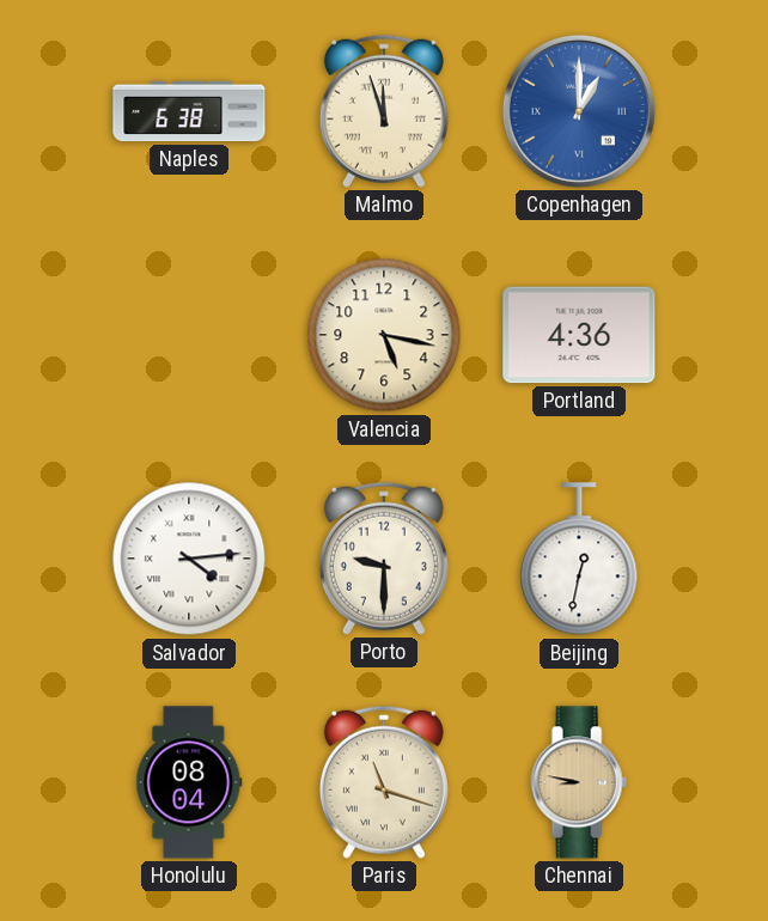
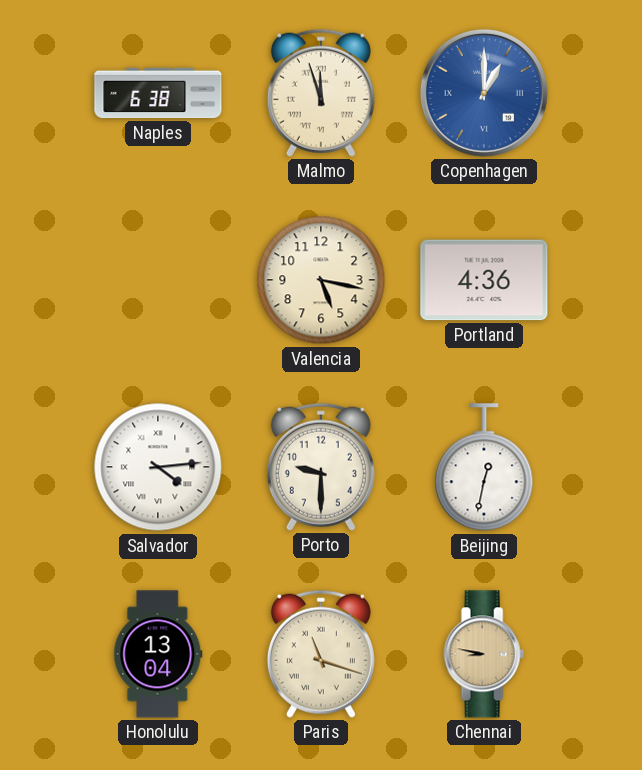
Honolulu: 08:04 -> 13:04
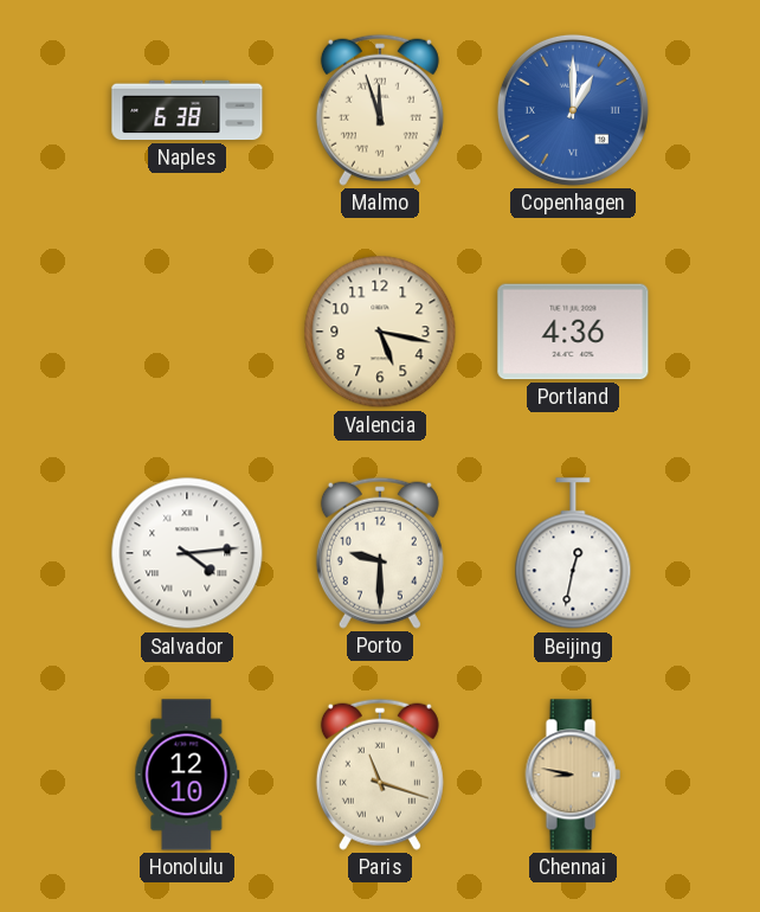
Honolulu: 13:04 -> 12:10
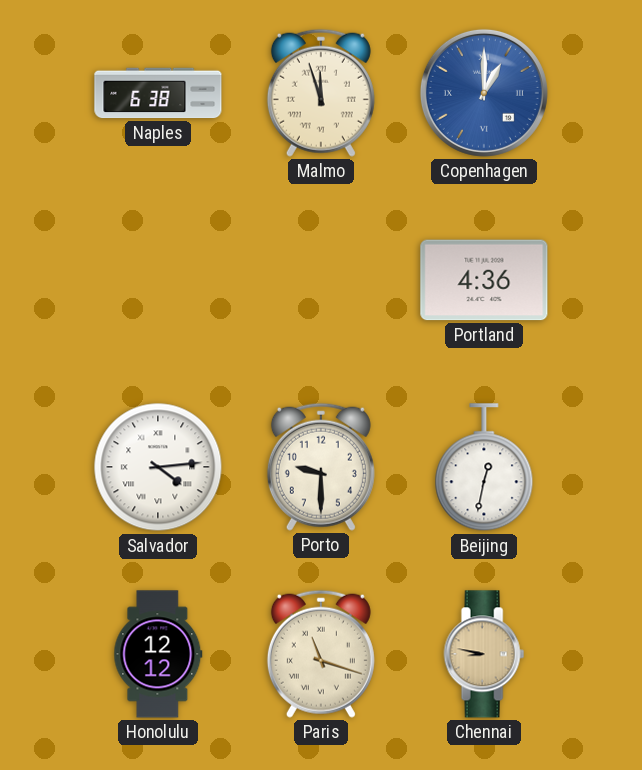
Valencia: 5:17 -> none
Honolulu: 12:10 -> 12:12
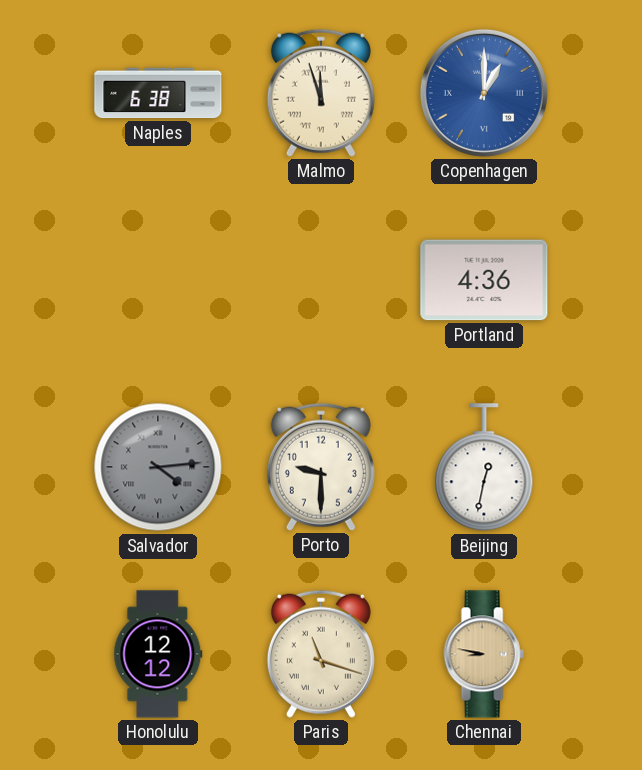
Salvador dial: white -> grey
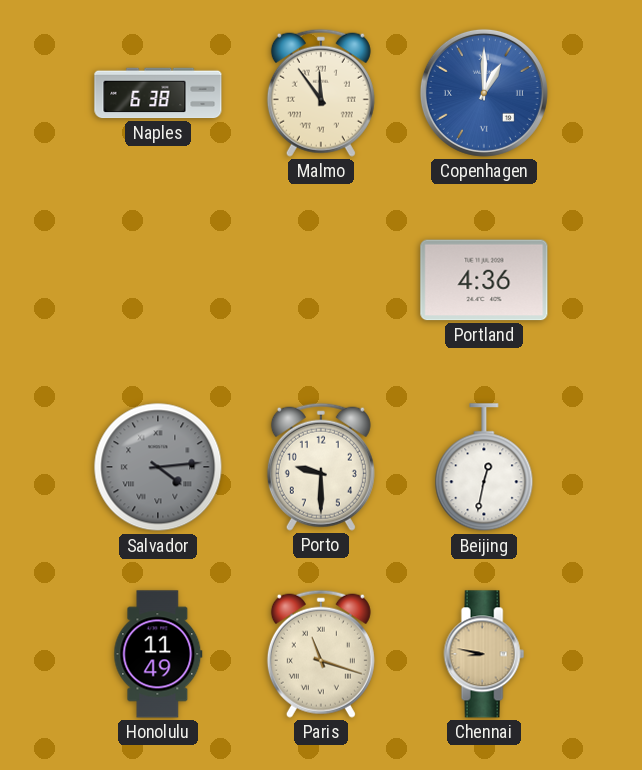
Malmo: 11:57 -> 11:54
Honolulu: 12:12 -> 11:49
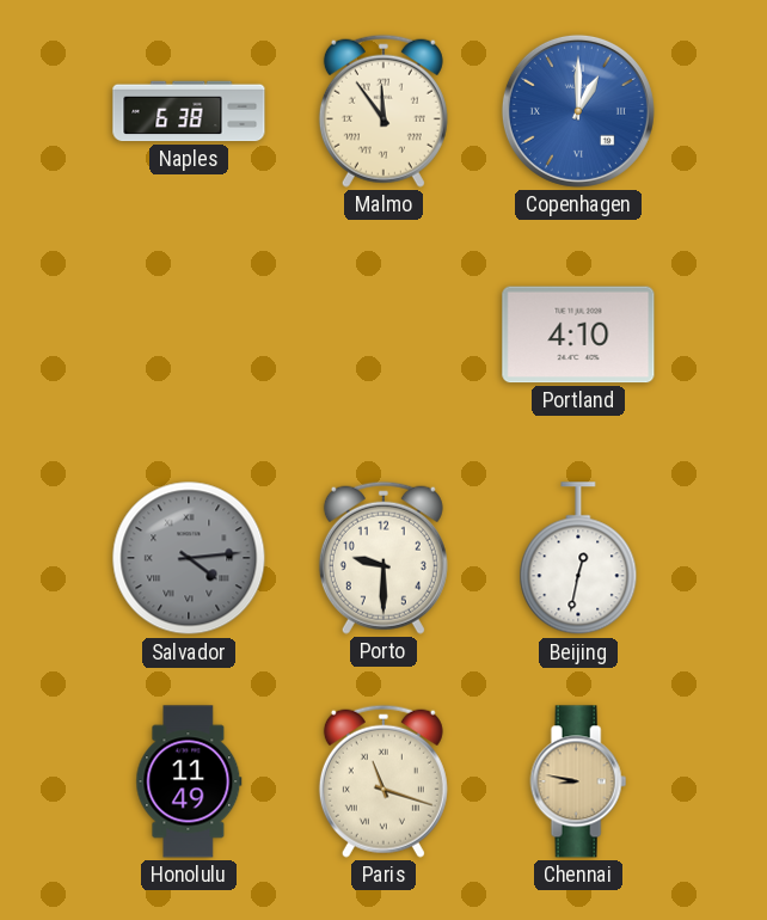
Portland: 4:36 -> 4:10
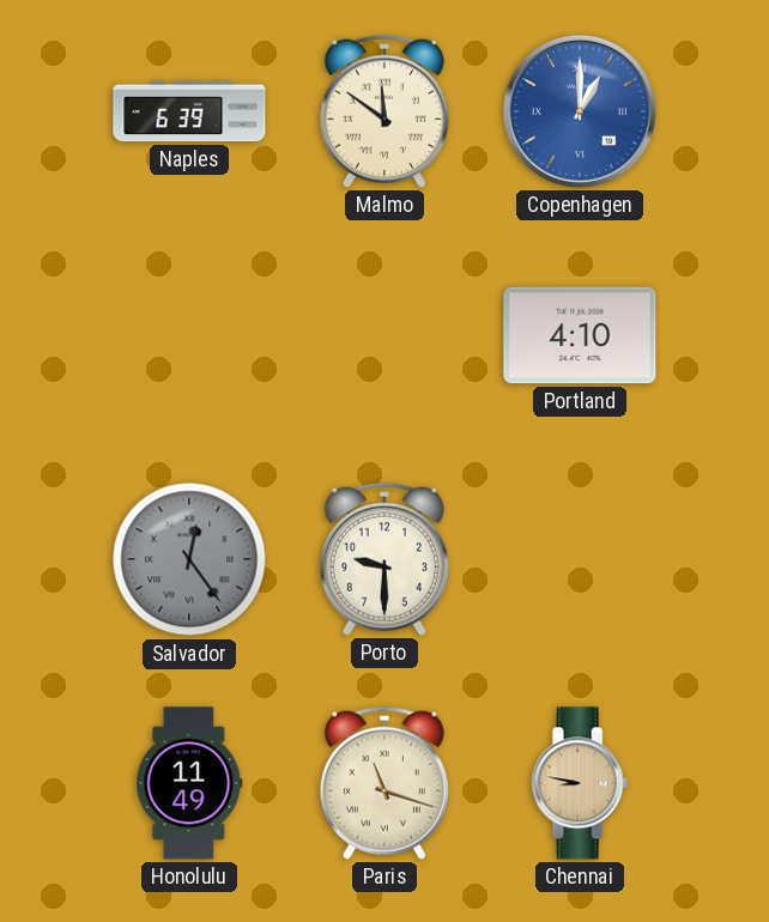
Naples: 6:38 -> 6:39
Malmo: 11:54 -> 11:51
Salvador: 4:14 -> 12:24
Beijing: 12:32 -> none
